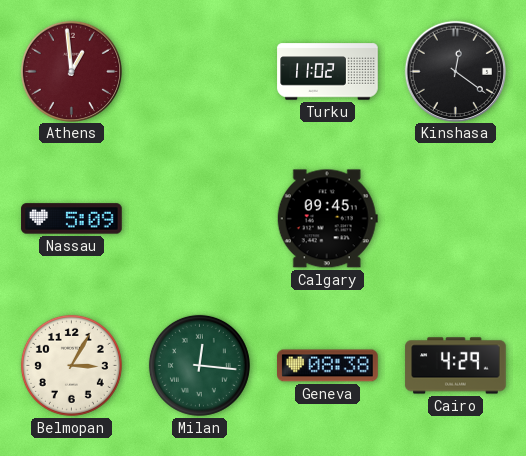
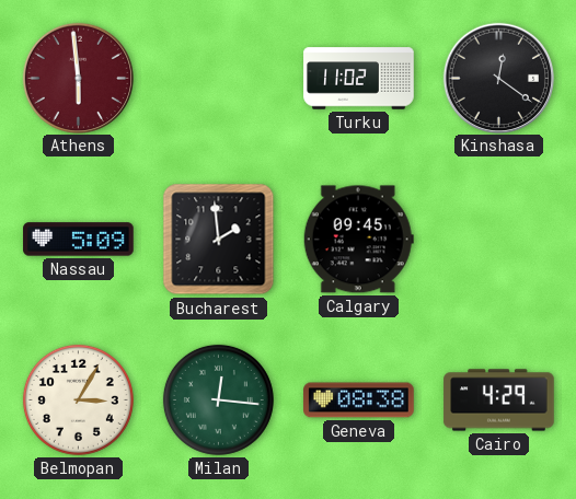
Athens: 12:59 -> 5:59
Bucharest: none -> 1:59
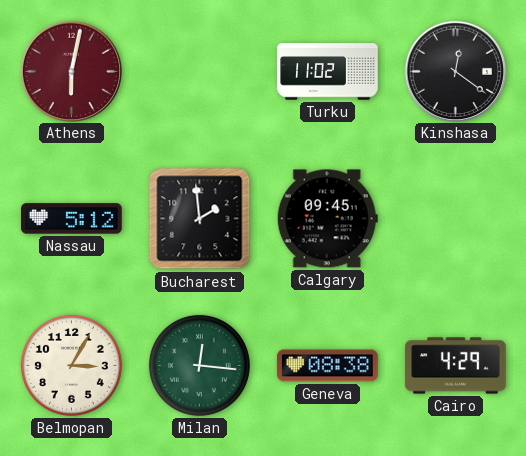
Athens: 5:59 -> 6:02
Nassau: 5:09 -> 5:12
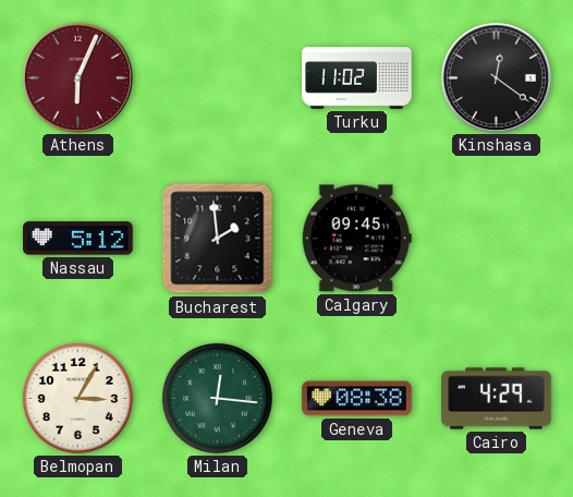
Athens: 6:02 -> 6:04
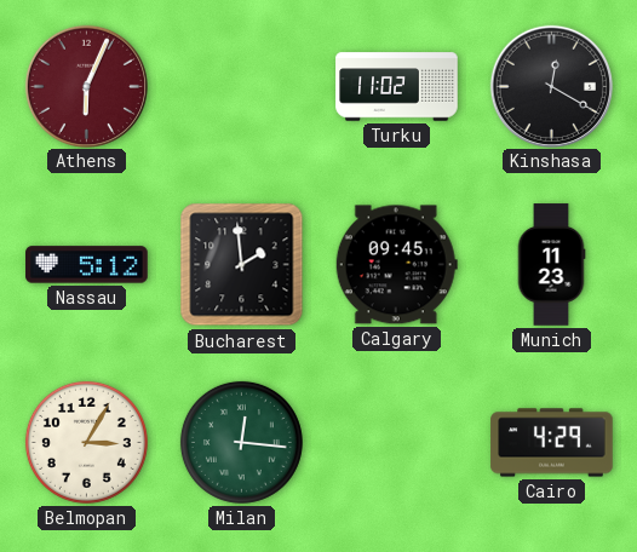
Kinshasa: 12:21 -> 12:20
Munich: none -> 11:23
Geneva: 08:38 -> none
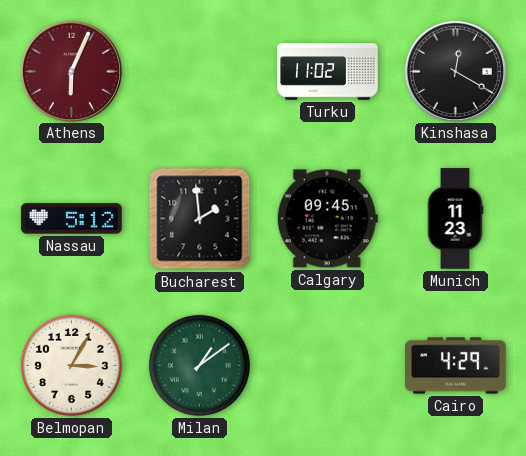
Milan: 12:16 -> 1:09
